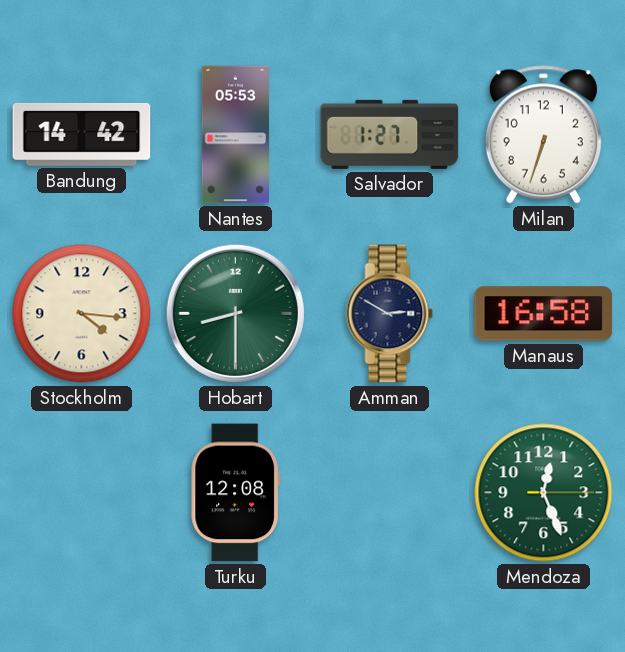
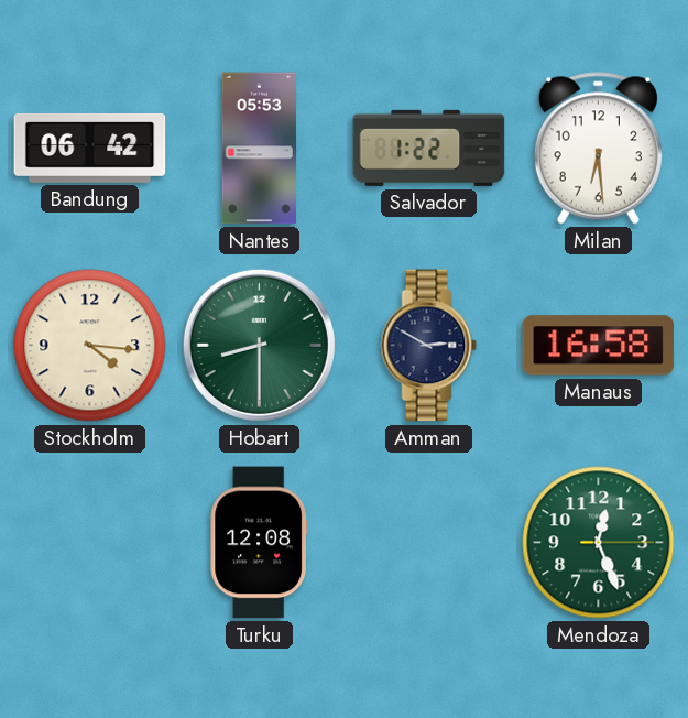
Bandung: 14:42 -> 06:42
Salvador: 1:27 -> 1:22
Milan: 6:33 -> 6:29
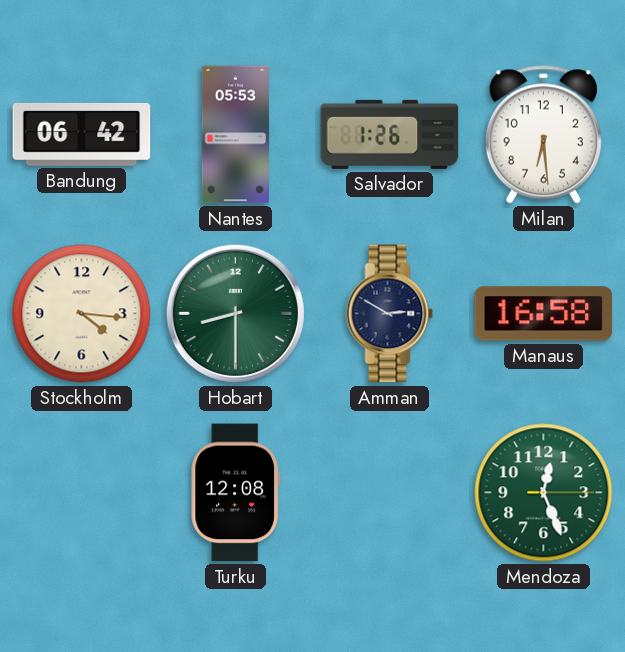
Salvador: 1:22 -> 1:26
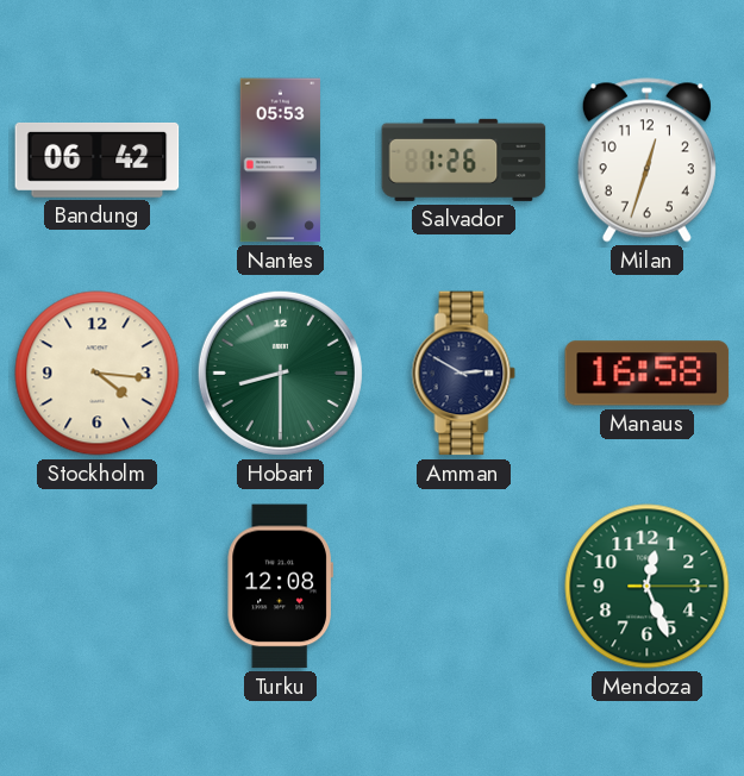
Milan: 6:29 -> 12:33
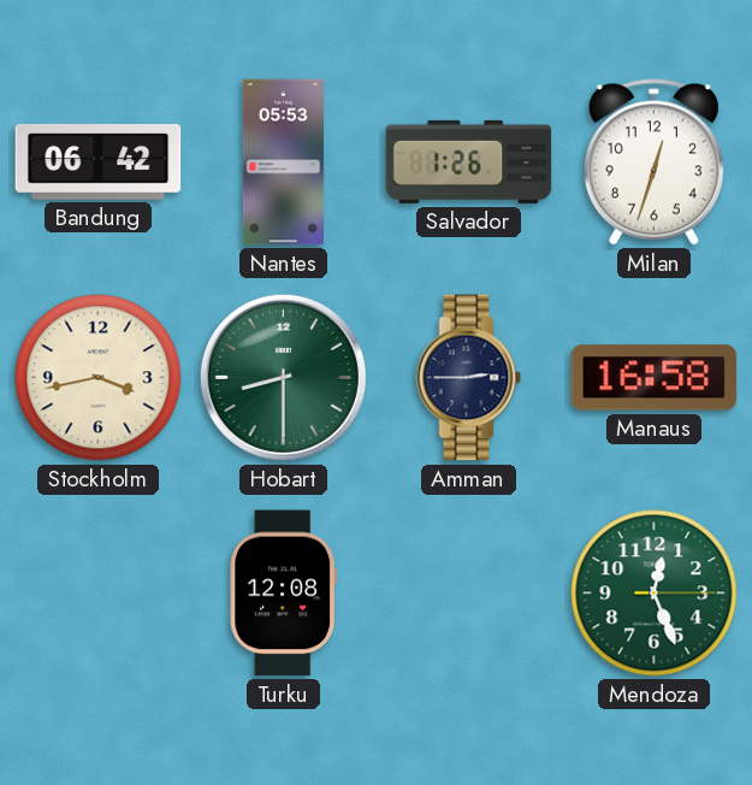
Stockholm: 4:16 -> 3:43
Amman: 2:50 -> 2:45
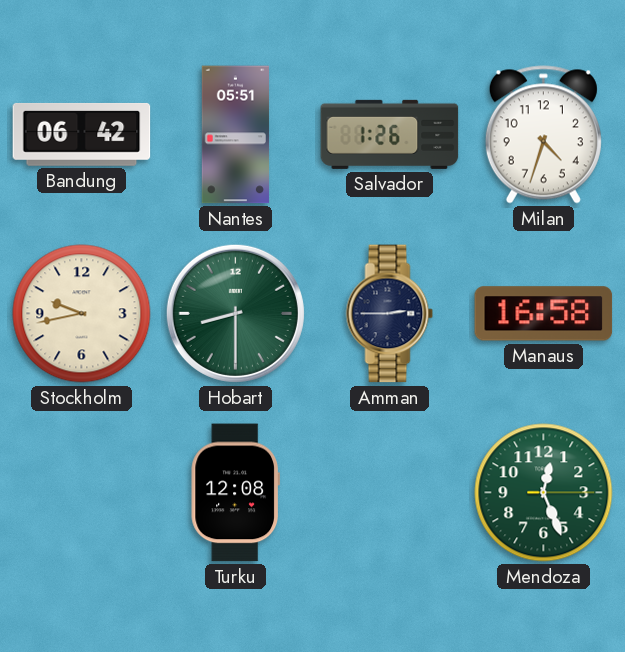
Nantes: 05:53 -> 05:51
Milan: 12:33 -> 4:33
Stockholm: 3:43 -> 9:43
